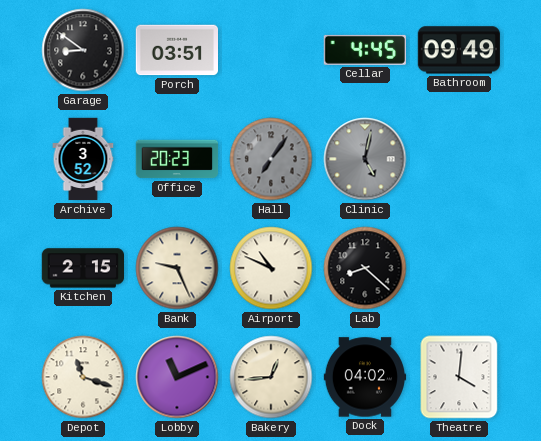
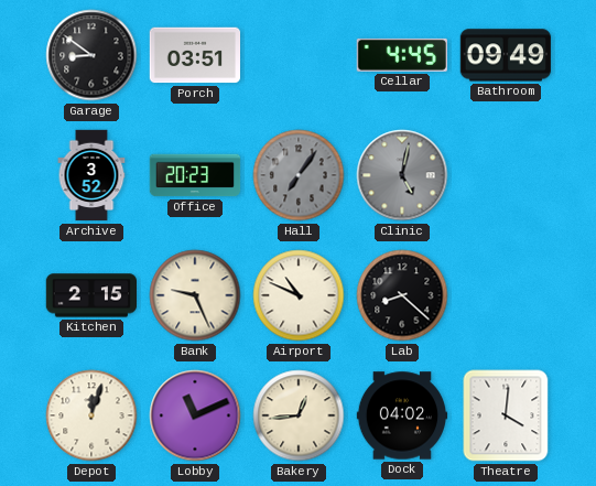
Depot: 11:18 -> 12:03
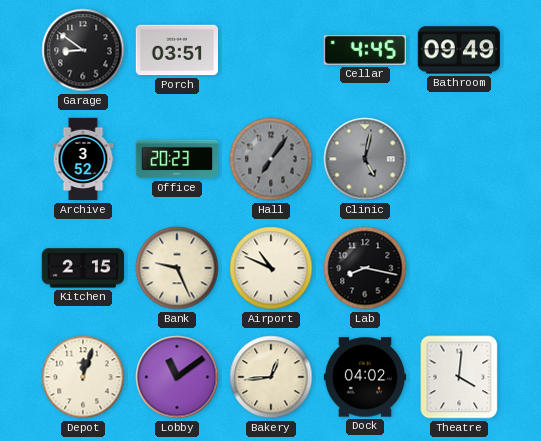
Lab: 8:22 -> 8:17
Lobby: 11:11 -> 11:09
